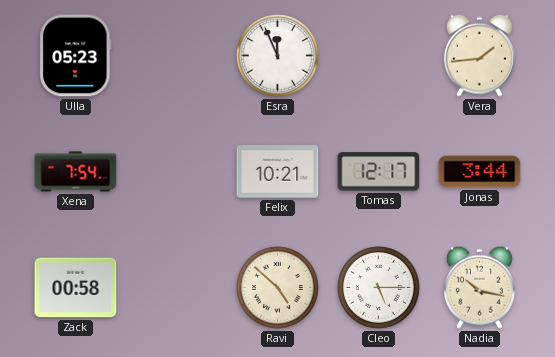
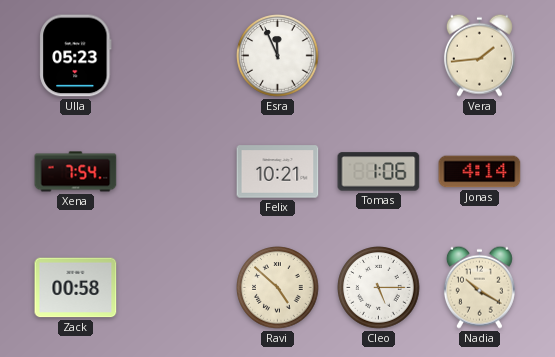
Tomas: 12:17 -> 1:06
Jonas: 3:44 -> 4:14
Nadia: 10:17 -> 10:20
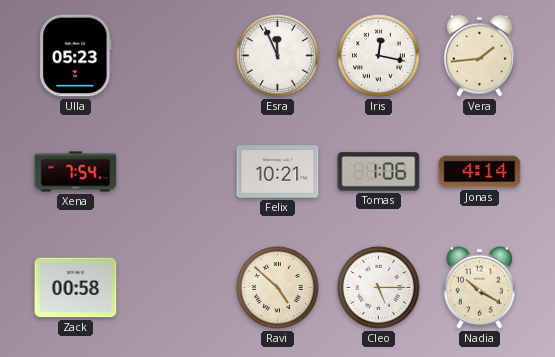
Iris: none -> 12:17
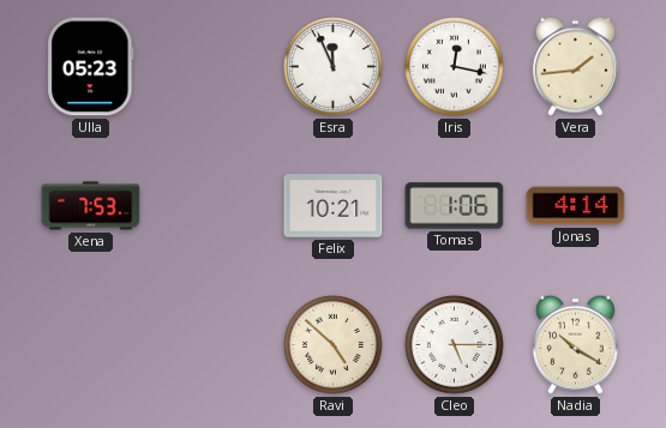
Xena: 7:54 -> 7:53
Zack: 00:58 -> none
